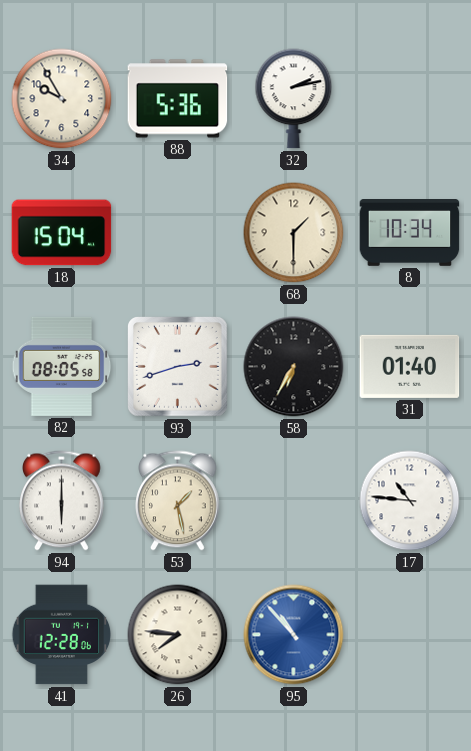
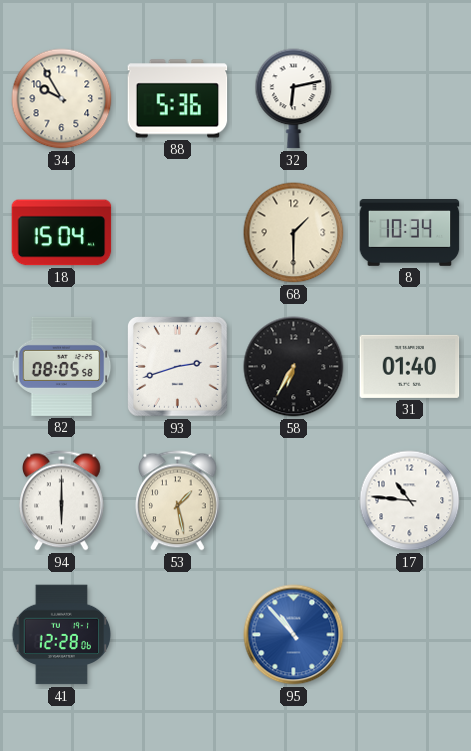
32: 2:13 -> 6:13
26: 7:46 -> none
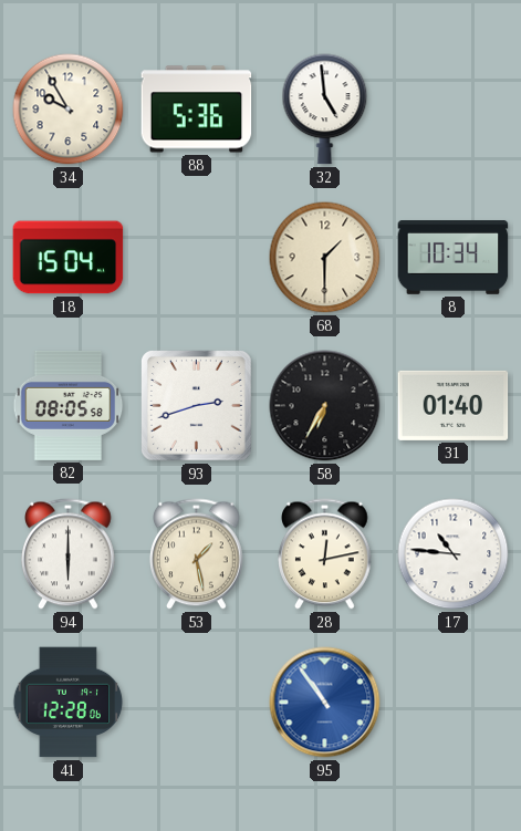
32: 6:13 -> 4:59
28: none -> 12:13
95: 10:53 -> 10:54
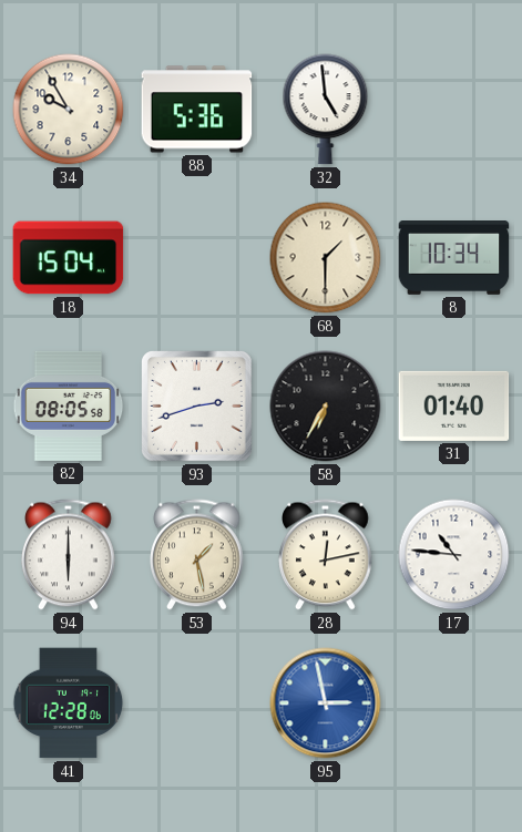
95: 10:54 -> 2:58
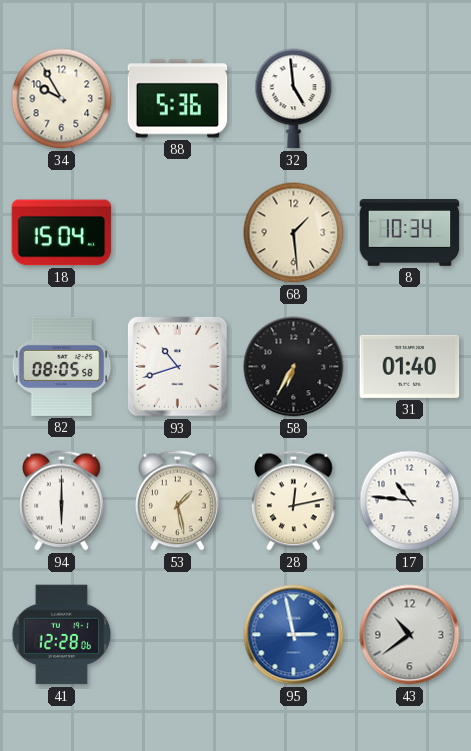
68: 1:30 -> 1:29
93: 2:42 -> 10:42
43: none -> 10:39
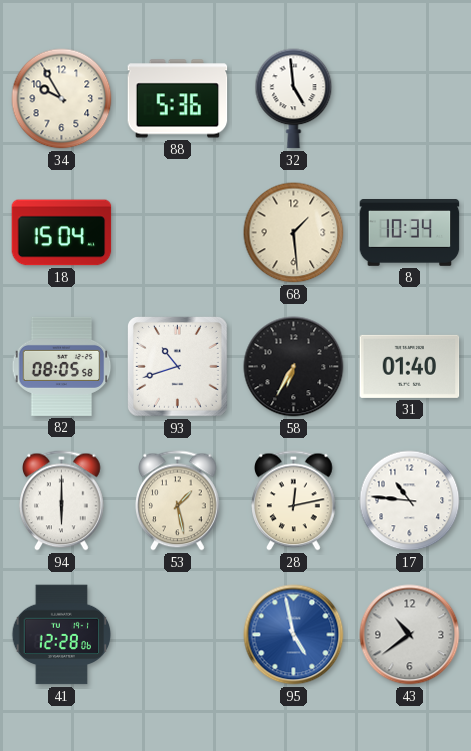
95: 2:58 -> 4:58
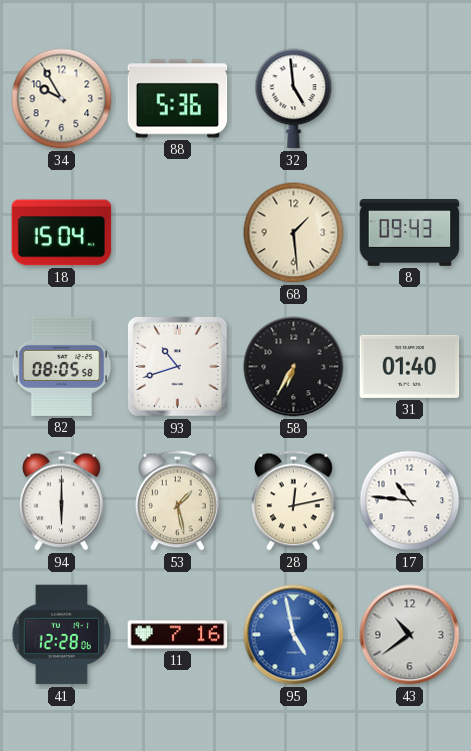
8: 10:34 -> 09:43
11: none -> 7:16
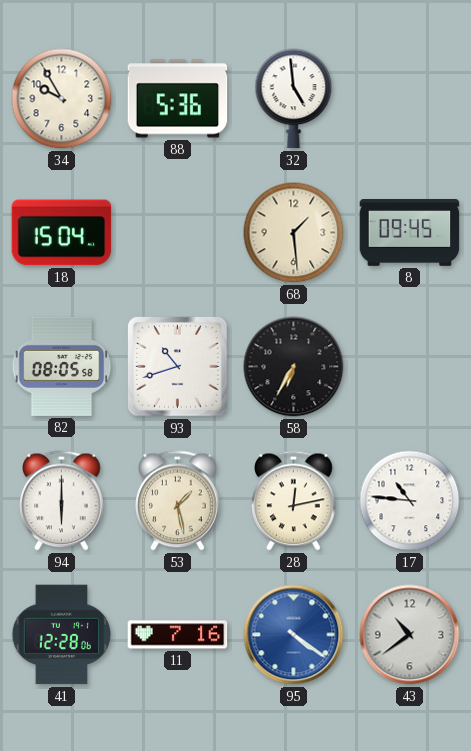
8: 09:43 -> 09:45
31: 01:40 -> none
95: 4:58 -> 4:21
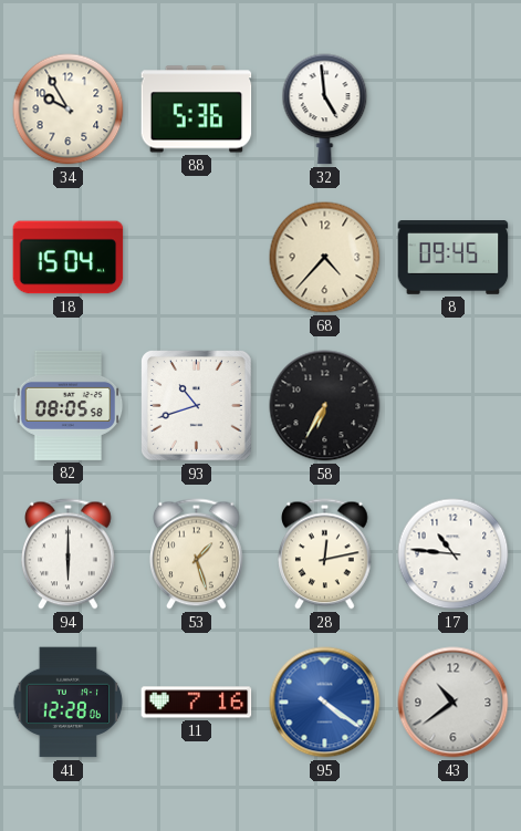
68: 1:29 -> 4:37
53: 1:28 -> 1:27
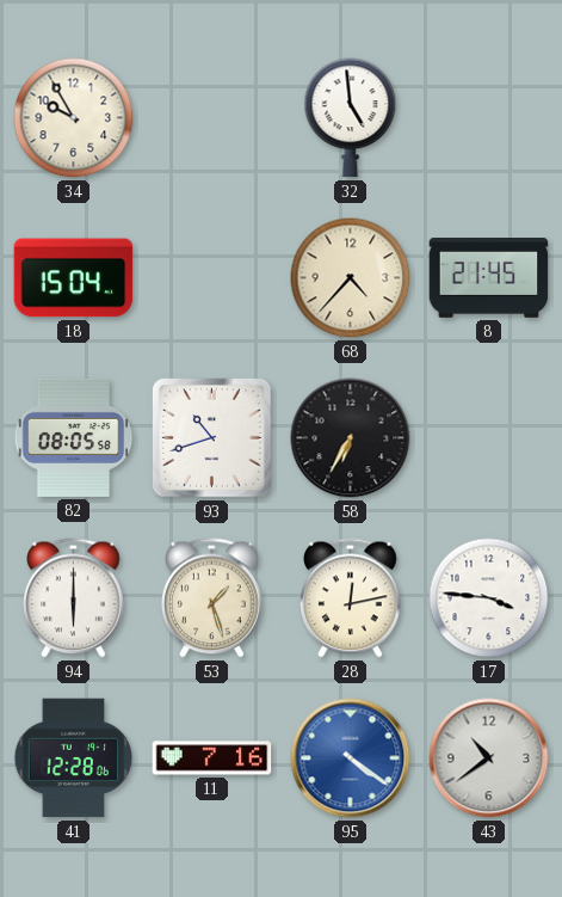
88: 5:36 -> none
8: 09:45 -> 21:45
17: 10:46 -> 3:46
